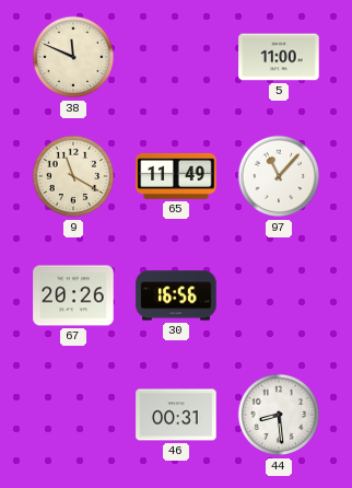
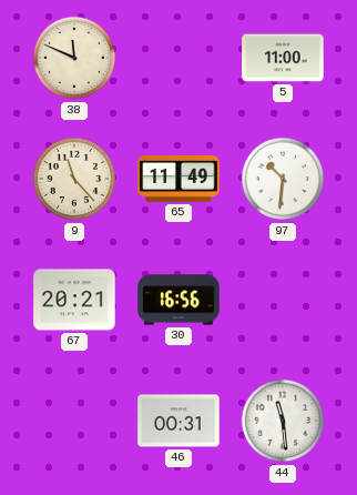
9: 11:20 -> 11:23
97: 11:07 -> 10:31
67: 20:26 -> 20:21
44: 8:29 -> 11:29
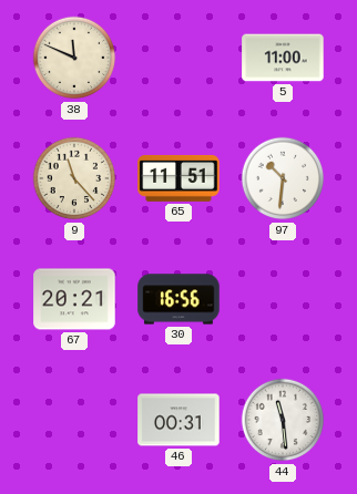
65: 11:49 -> 11:51
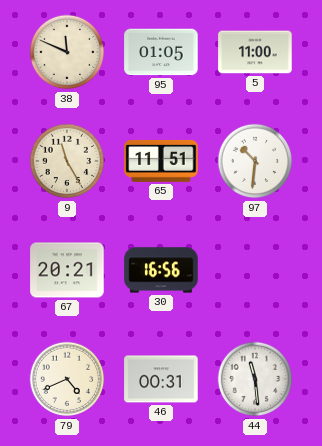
95: none -> 01:05
9: 11:23 -> 11:25
79: none -> 4:41
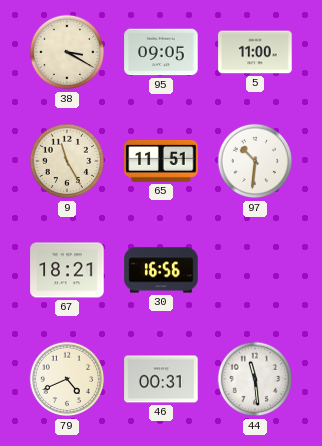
38: 11:49 -> 3:20
95: 01:05 -> 09:05
67: 20:21 -> 18:21
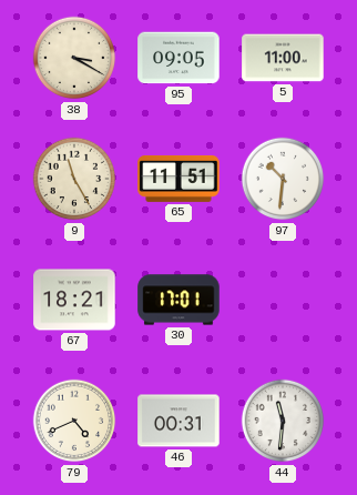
30: 16:56 -> 17:01
44: 11:29 -> 11:31
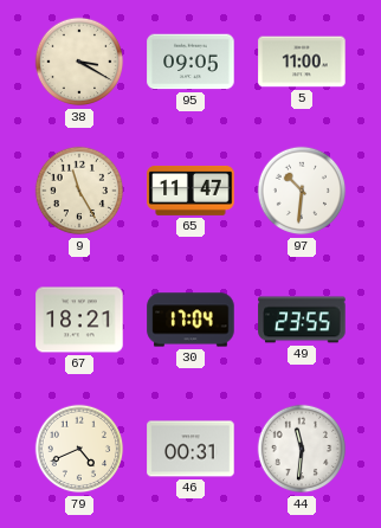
65: 11:51 -> 11:47
30: 17:01 -> 17:04
49: none -> 23:55
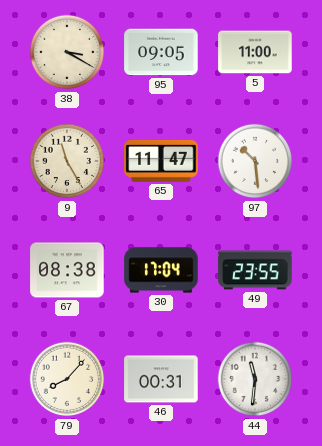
97: 10:31 -> 10:29
67: 18:21 -> 08:38
79: 4:41 -> 8:07
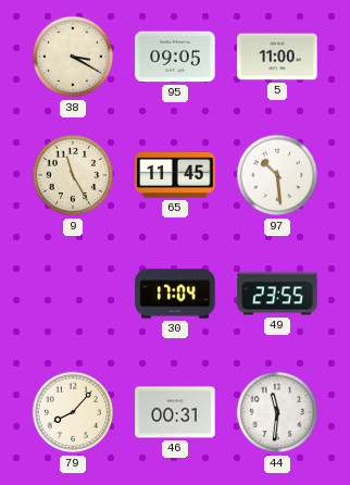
65: 11:47 -> 11:45
67: 08:38 -> none
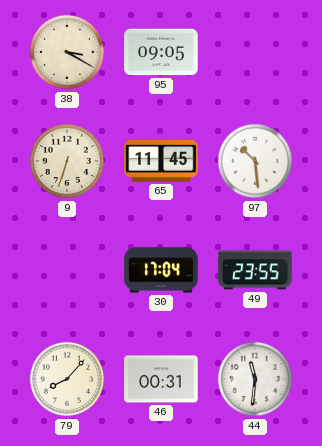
5: 11:00 -> none
9: 11:25 -> 6:33
